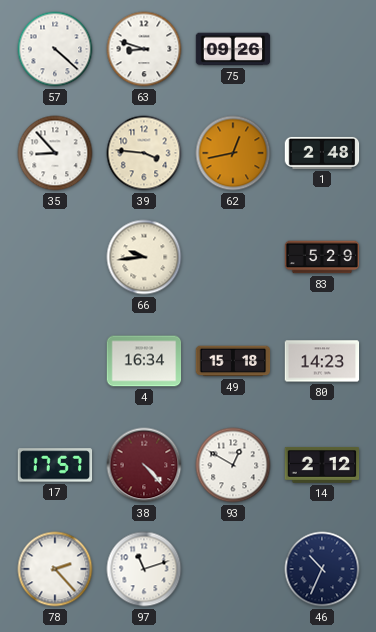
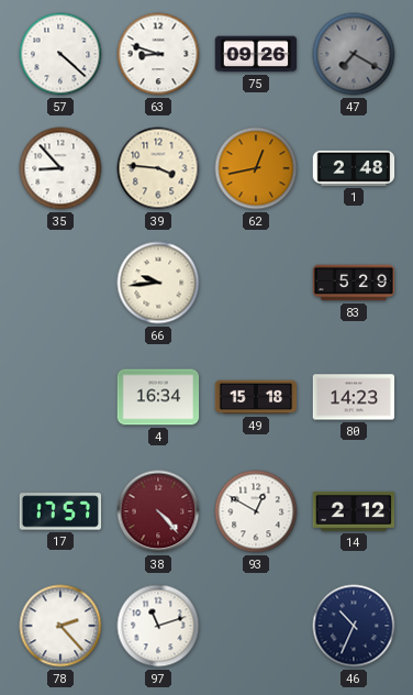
47: none -> 7:20
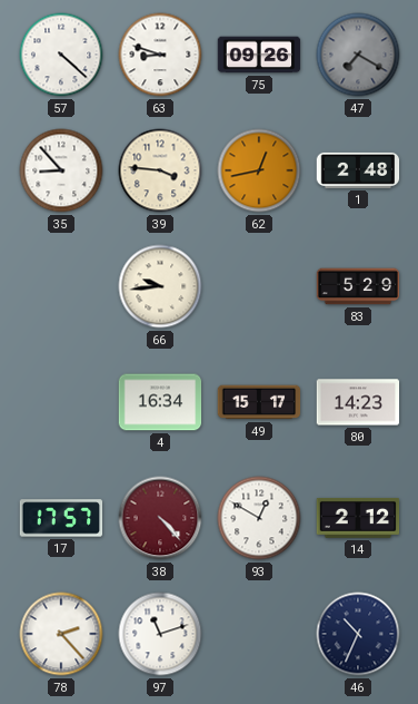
49: 15:18 -> 15:17
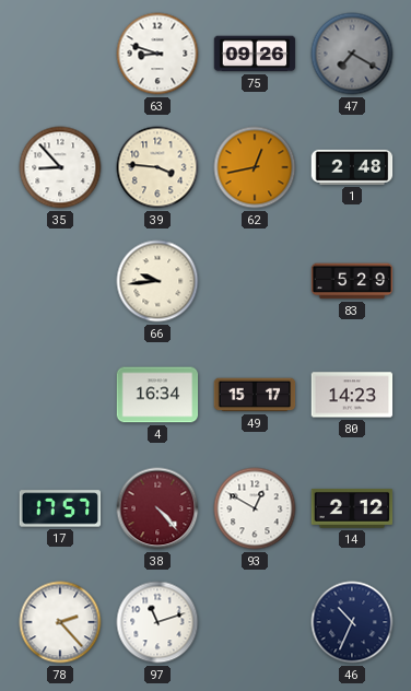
57: 4:22 -> none
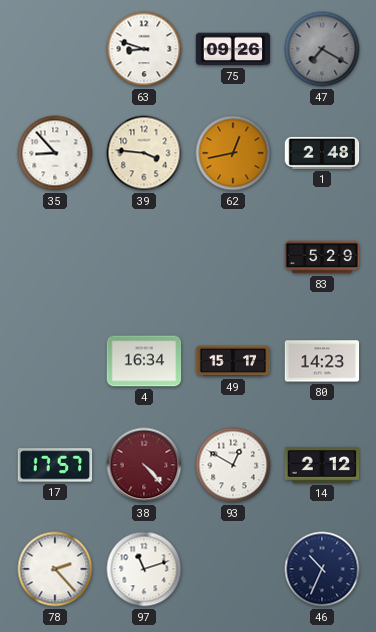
66: 9:44 -> none
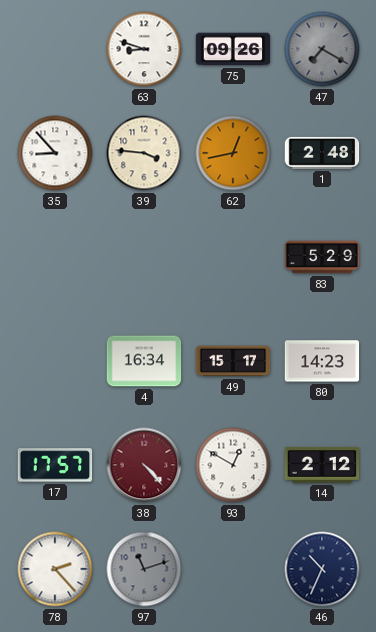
97 dial: white -> grey
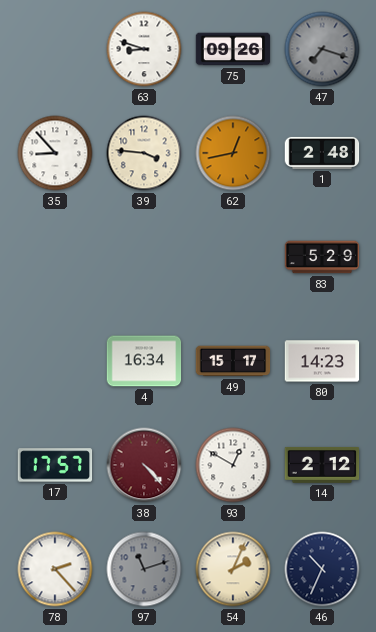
47: 7:20 -> 7:18
54: none -> 2:04
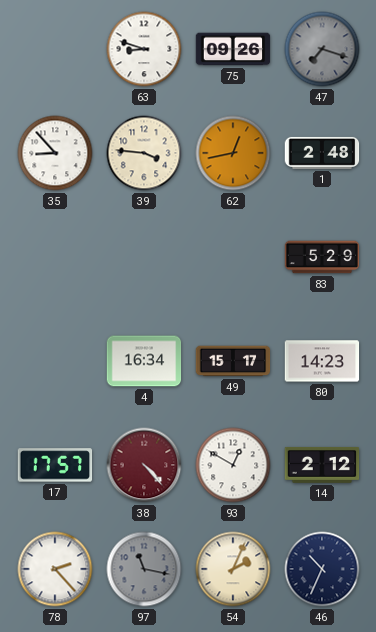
97: 11:12 -> 11:17
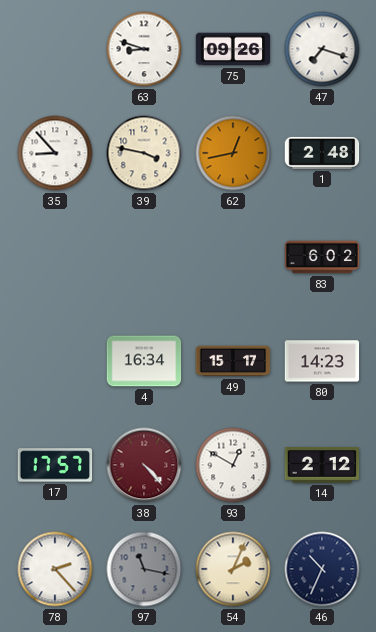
47 dial: grey -> white
39: 3:46 -> 3:47
83: 5:29 -> 6:02
